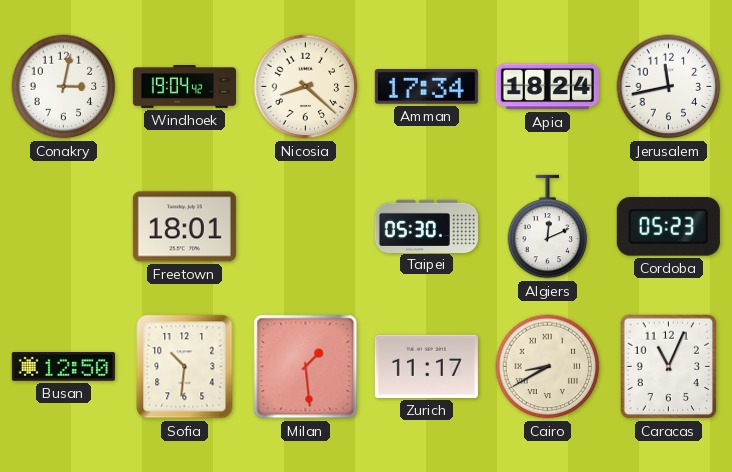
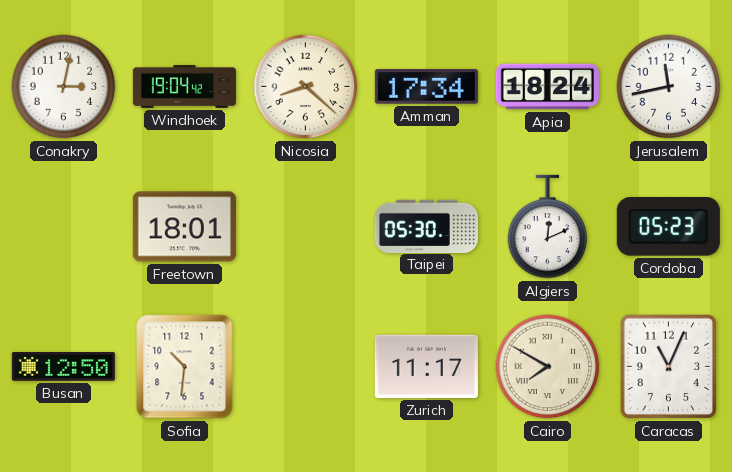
Milan: 1:29 -> none
Cairo: 8:40 -> 7:50
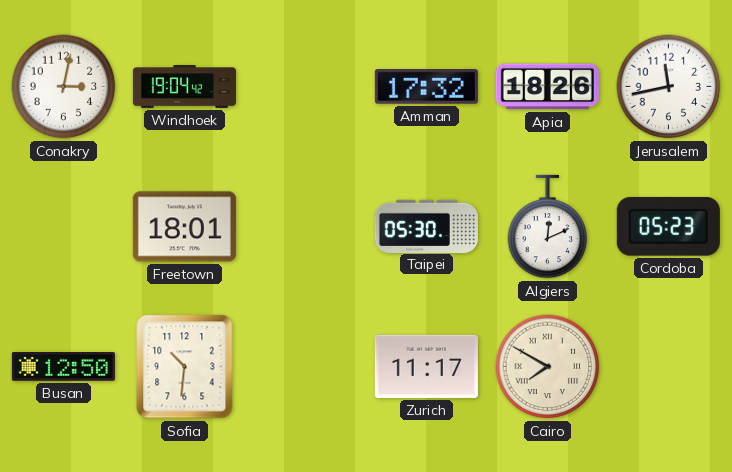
Nicosia: 8:22 -> none
Amman: 17:34 -> 17:32
Apia: 18:24 -> 18:26
Caracas: 11:04 -> none
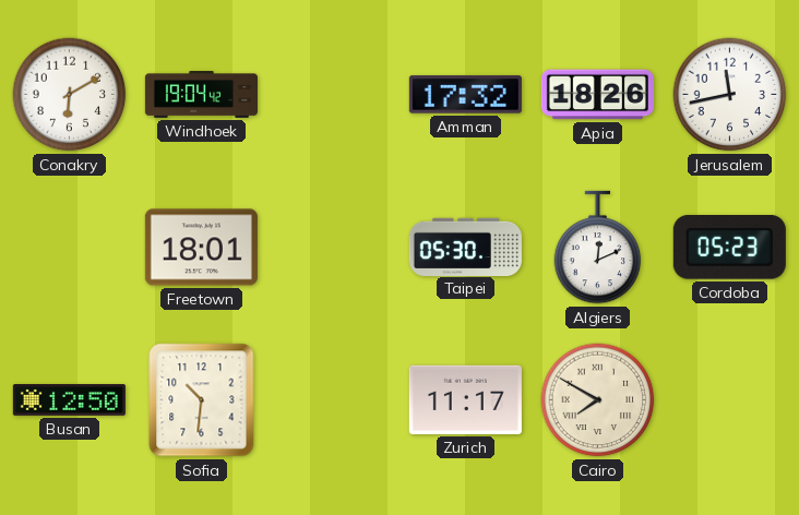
Conakry: 3:02 -> 6:10
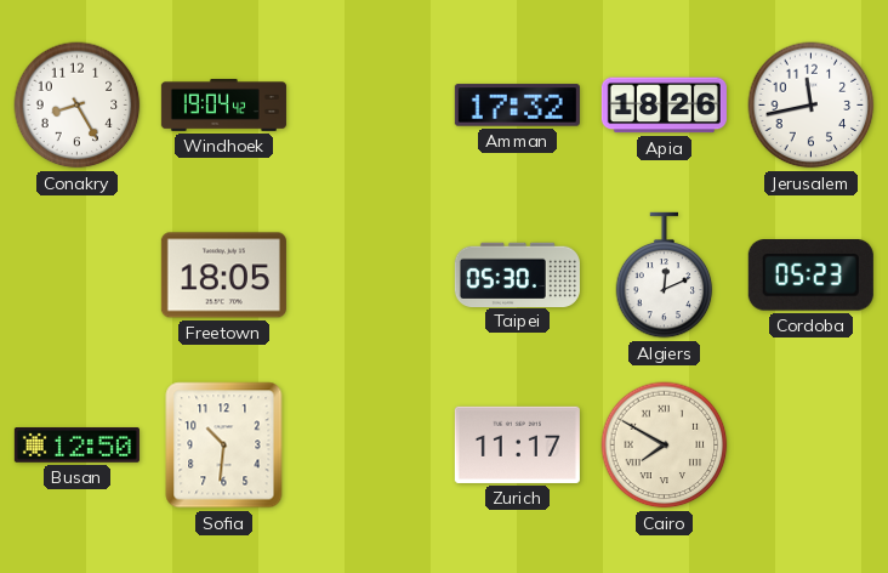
Conakry: 6:10 -> 8:25
Freetown: 18:01 -> 18:05
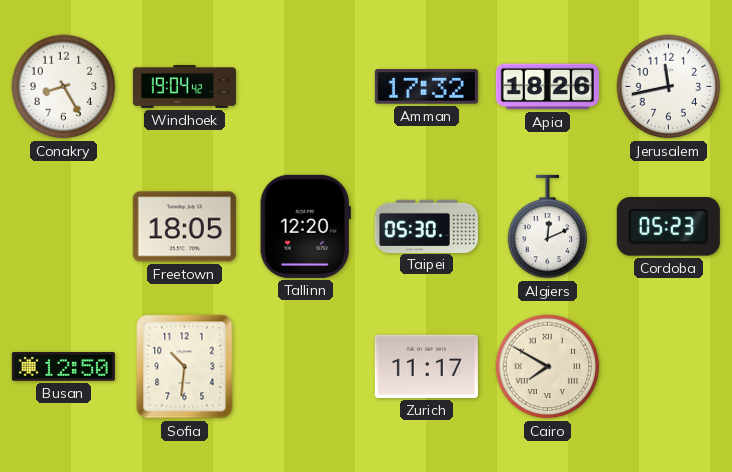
Tallinn: none -> 12:20
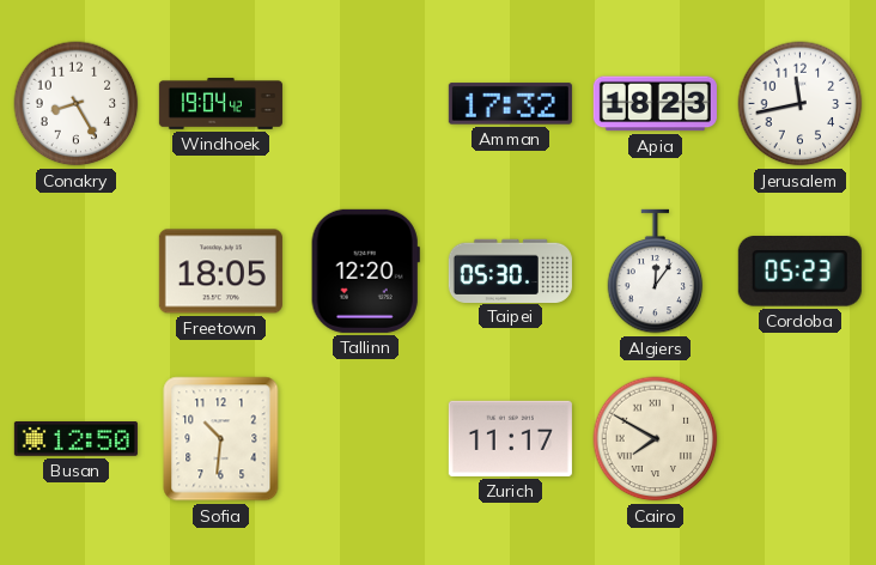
Apia: 18:26 -> 18:23
Algiers: 12:11 -> 12:06
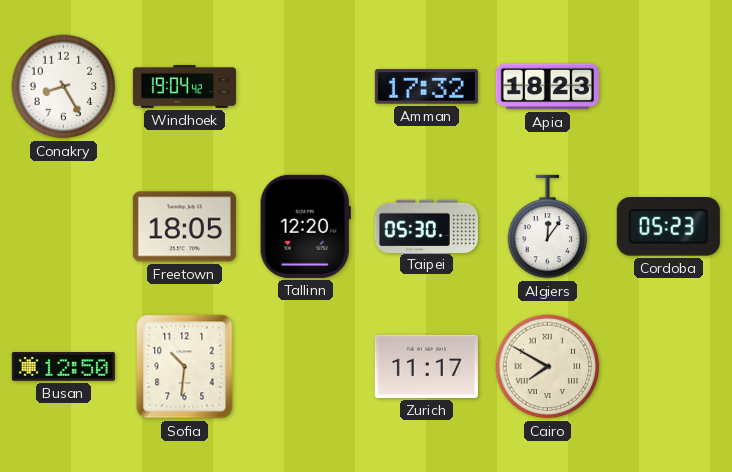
Jerusalem: 11:43 -> none
